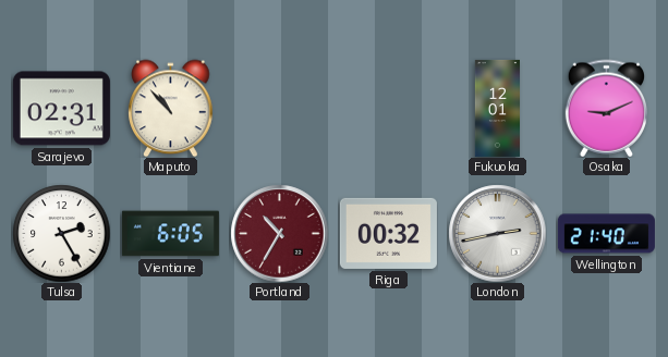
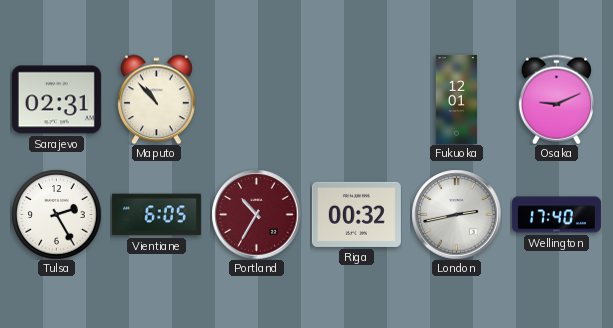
Wellington: 21:40 -> 17:40
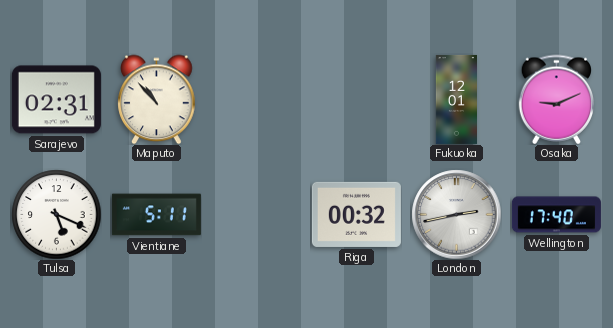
Tulsa: 2:25 -> 5:19
Vientiane: 6:05 -> 5:11
Portland: 10:35 -> none
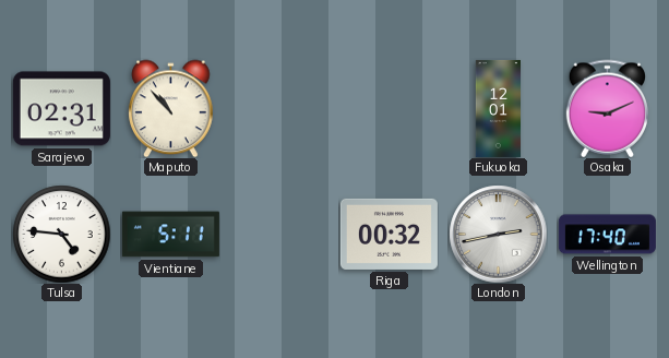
Tulsa: 5:19 -> 4:46
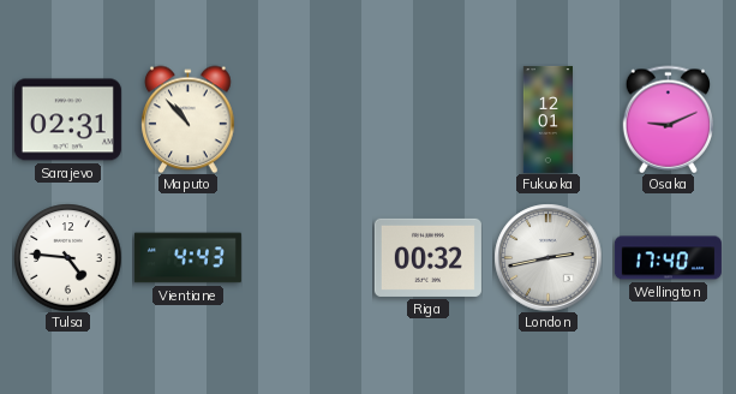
Vientiane: 5:11 -> 4:43
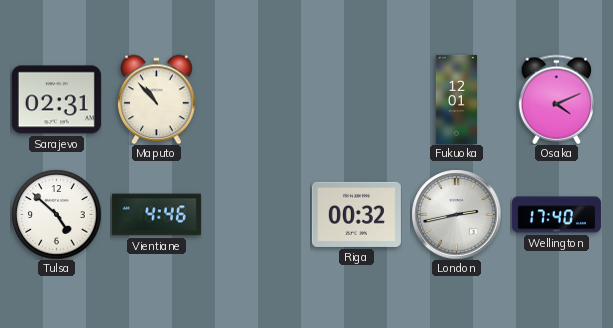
Osaka: 9:11 -> 4:11
Tulsa: 4:46 -> 4:52
Vientiane: 4:43 -> 4:46
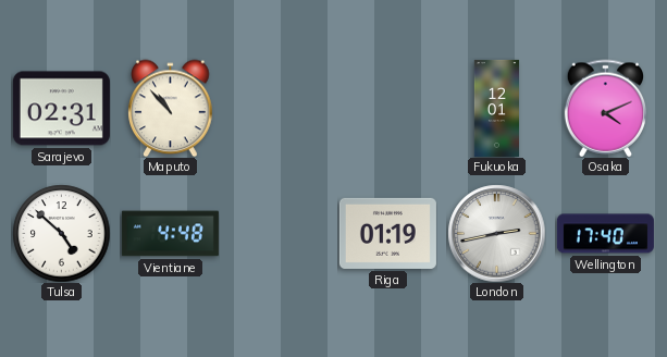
Vientiane: 4:46 -> 4:48
Riga: 00:32 -> 01:19
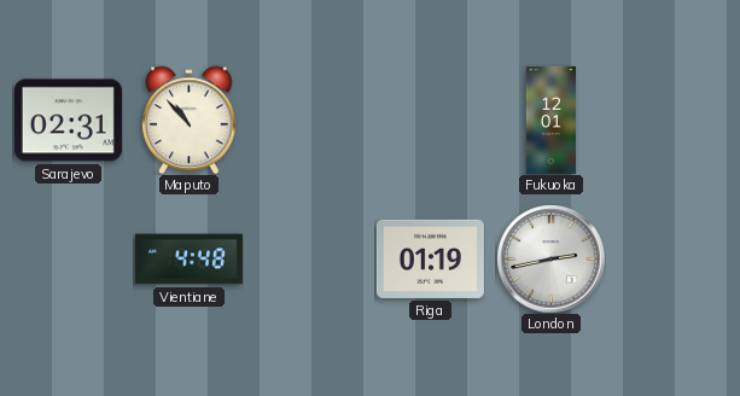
Osaka: 4:11 -> none
Tulsa: 4:52 -> none
Wellington: 17:40 -> none
